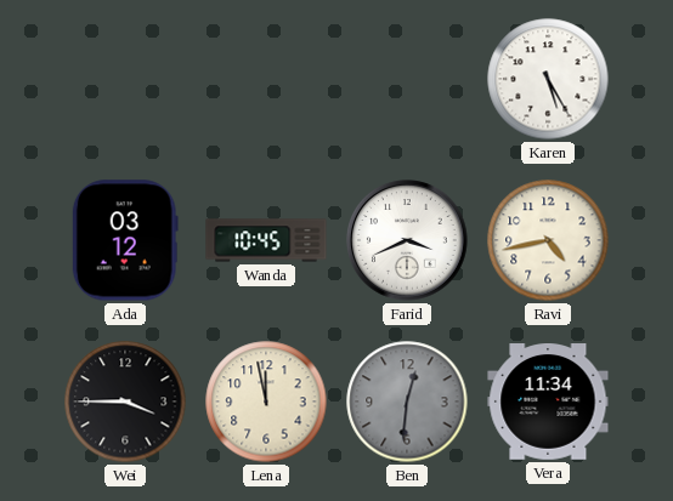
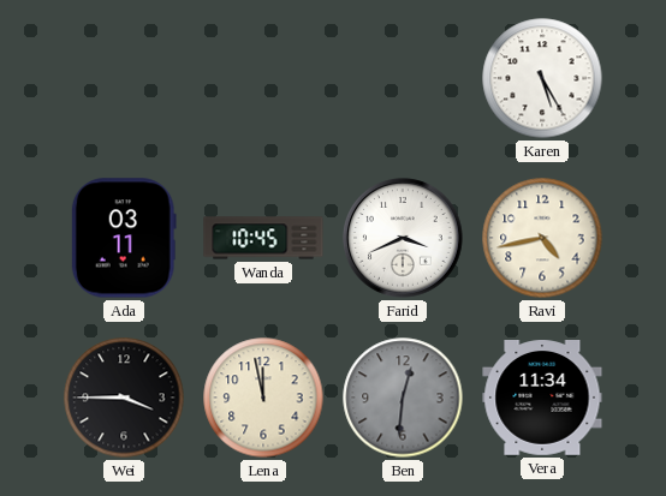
Ada: 03:12 -> 03:11
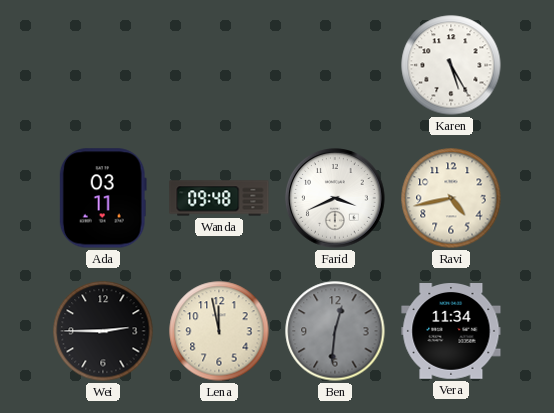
Wanda: 10:45 -> 09:48
Wei: 3:45 -> 2:45
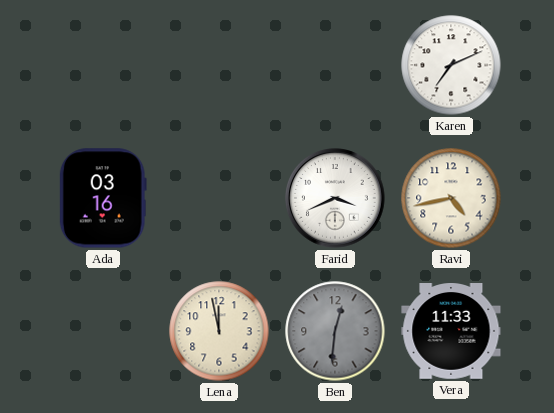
Karen: 5:25 -> 7:11
Ada: 03:11 -> 03:16
Wanda: 09:48 -> none
Wei: 2:45 -> none
Vera: 11:34 -> 11:33
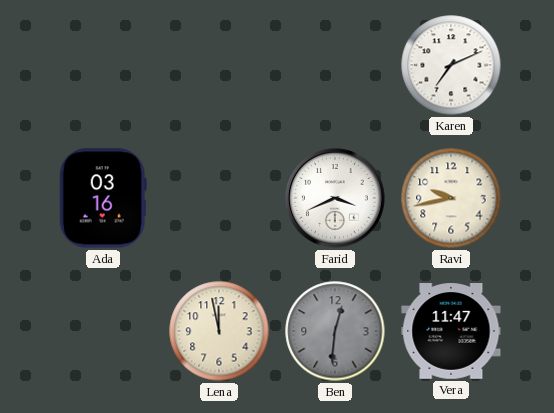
Ravi: 4:43 -> 9:43
Vera: 11:33 -> 11:47
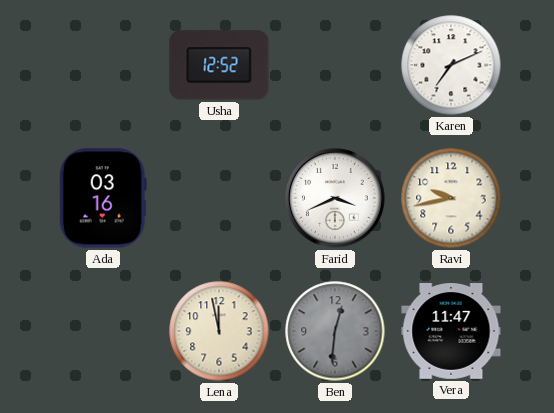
Usha: none -> 12:52
